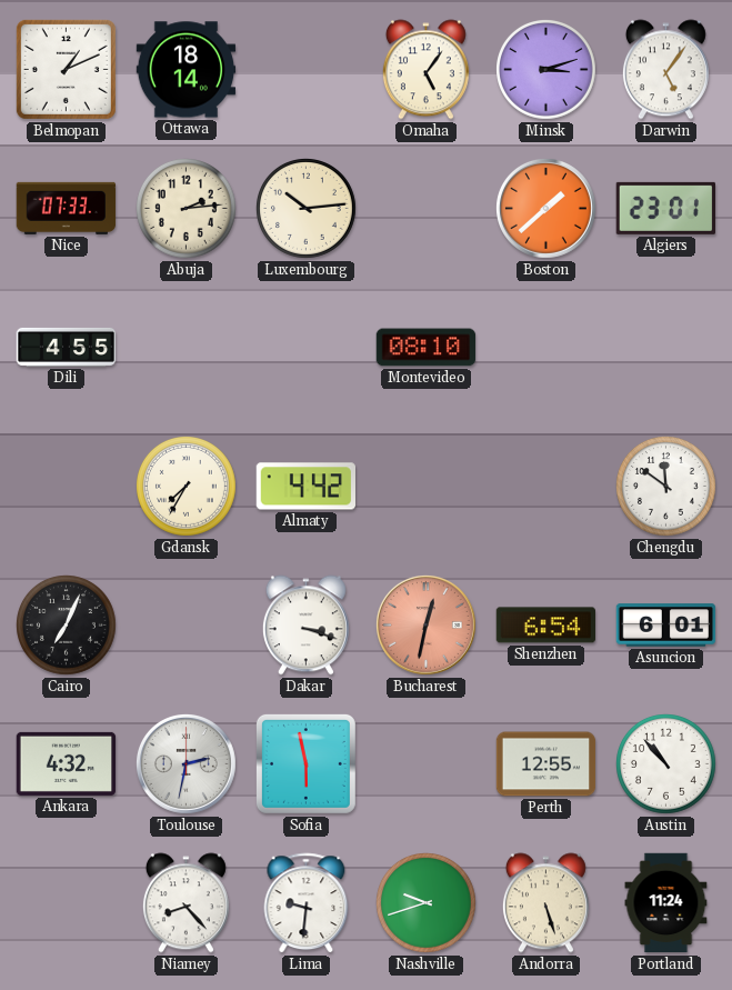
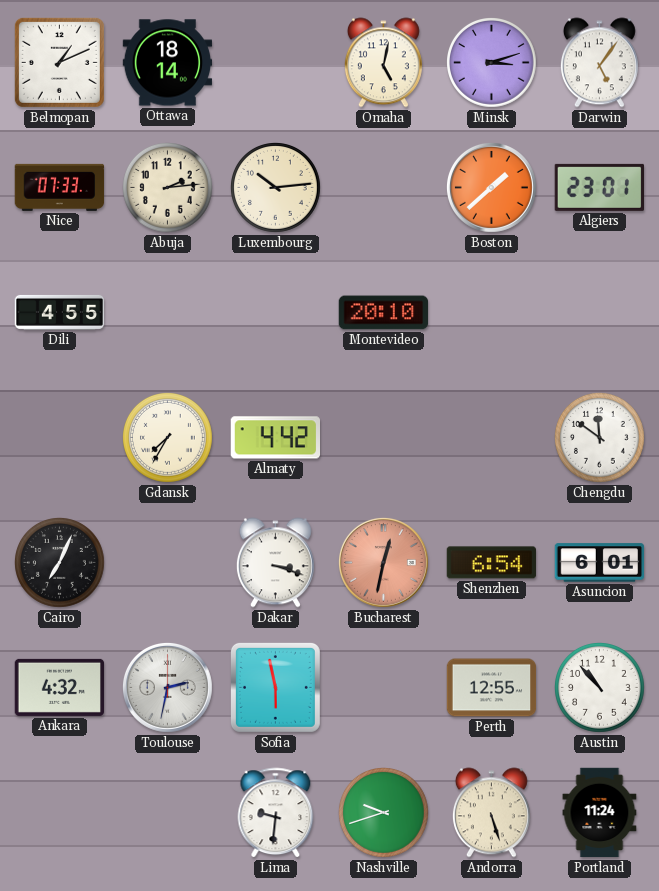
Omaha: 5:06 -> 5:02
Montevideo: 08:10 -> 20:10
Niamey: 8:23 -> none
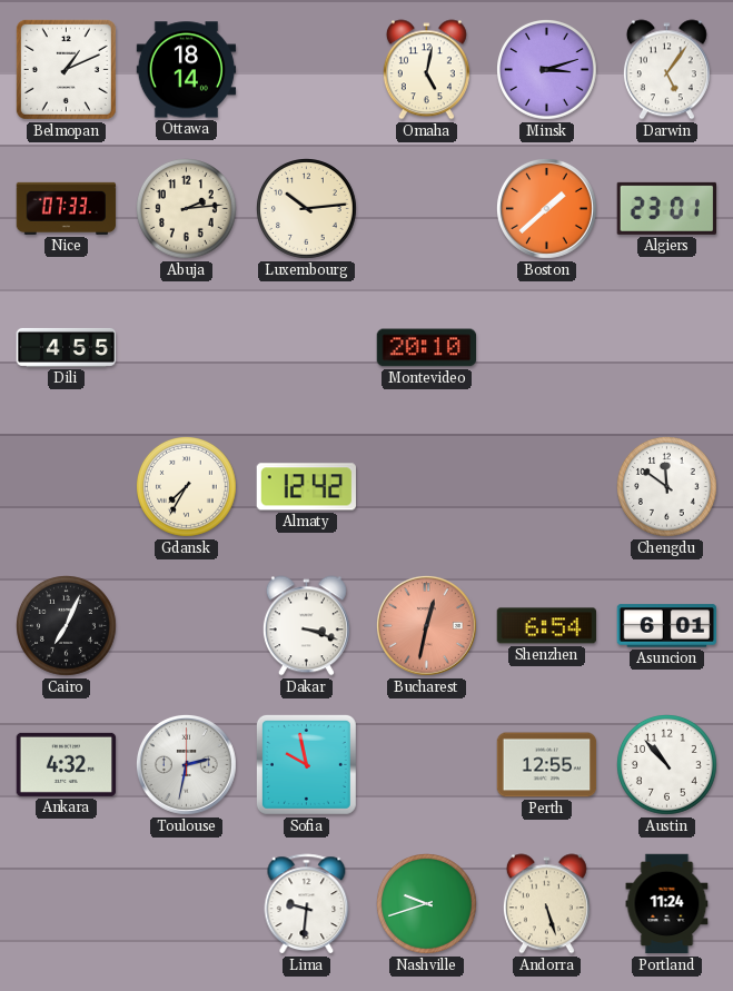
Almaty: 4:42 -> 12:42
Sofia: 5:58 -> 9:58
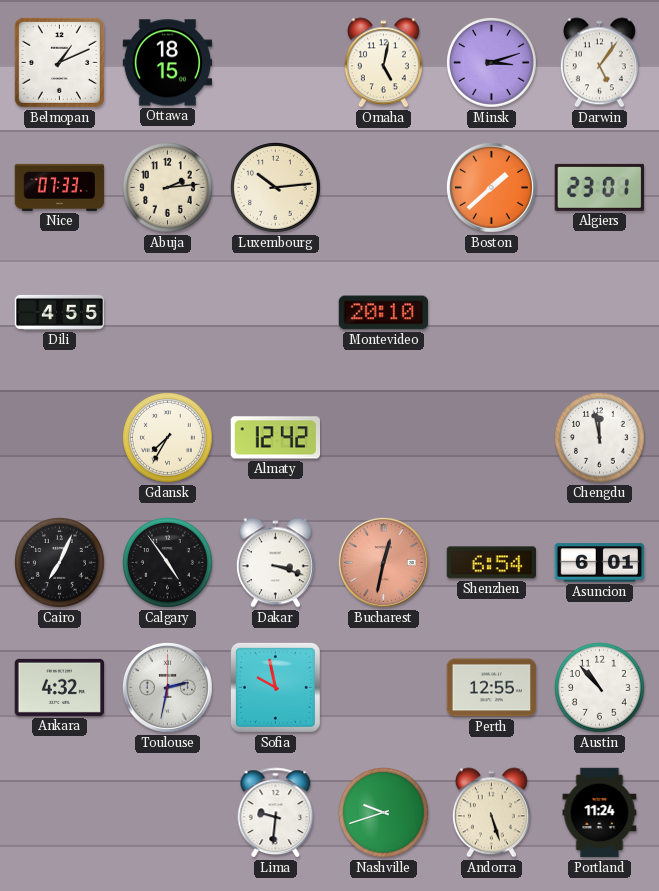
Ottawa: 18:14 -> 18:15
Chengdu: 11:51 -> 11:58
Calgary: none -> 4:54
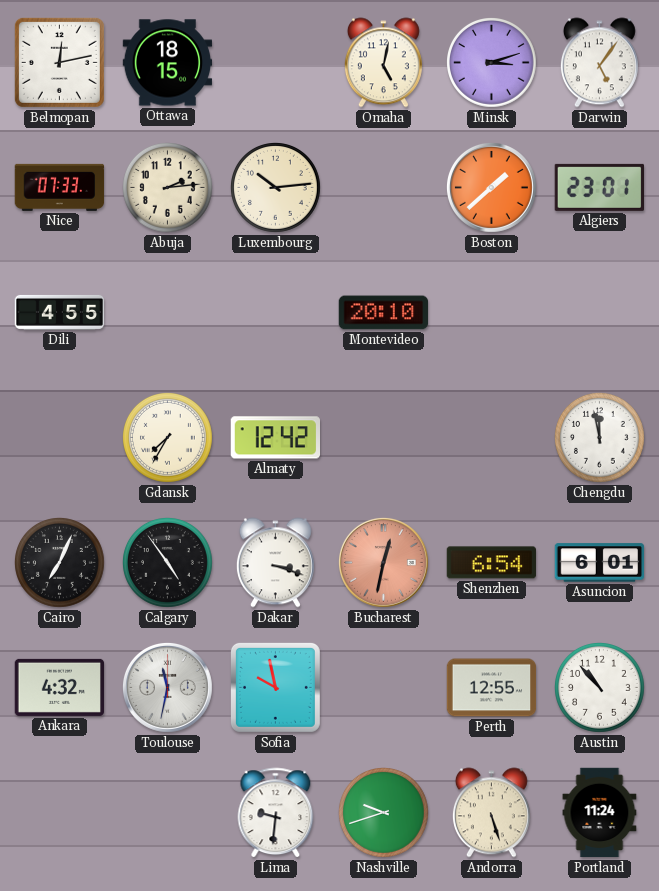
Belmopan: 1:11 -> 12:13
Toulouse: 2:32 -> 11:32
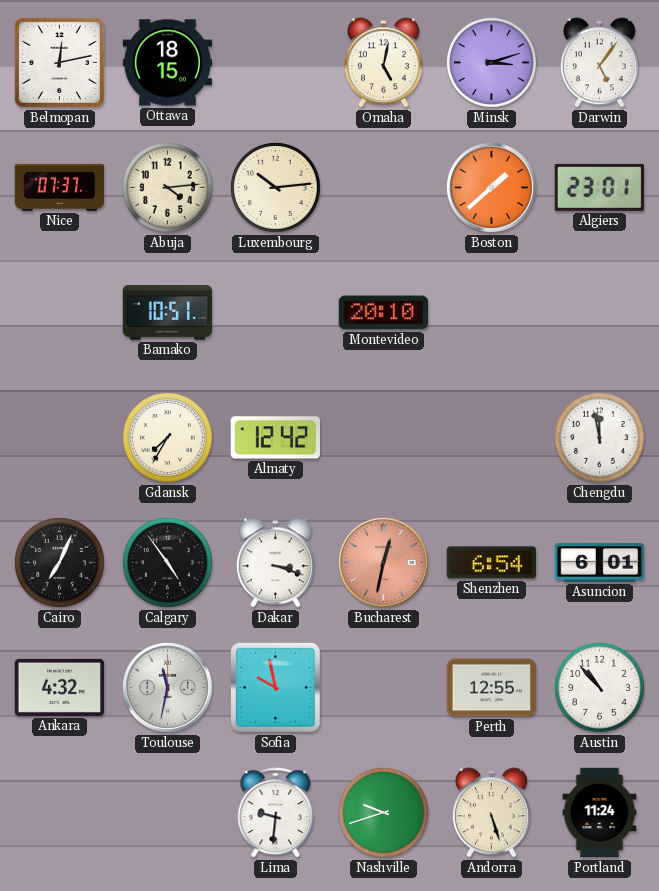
Nice: 07:33 -> 07:37
Abuja: 2:14 -> 4:14
Dili: 4:55 -> none
Bamako: none -> 10:51
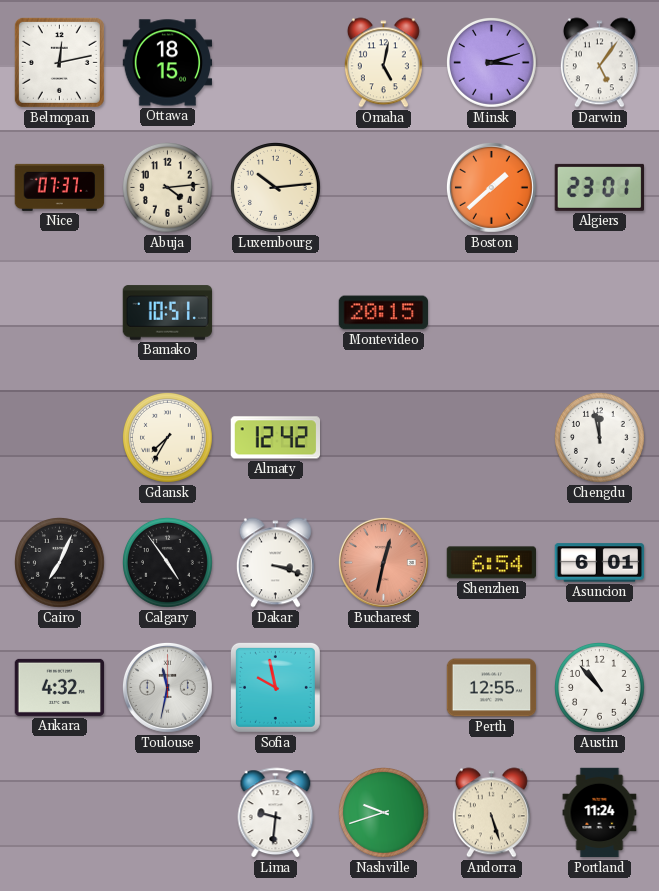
Montevideo: 20:10 -> 20:15
